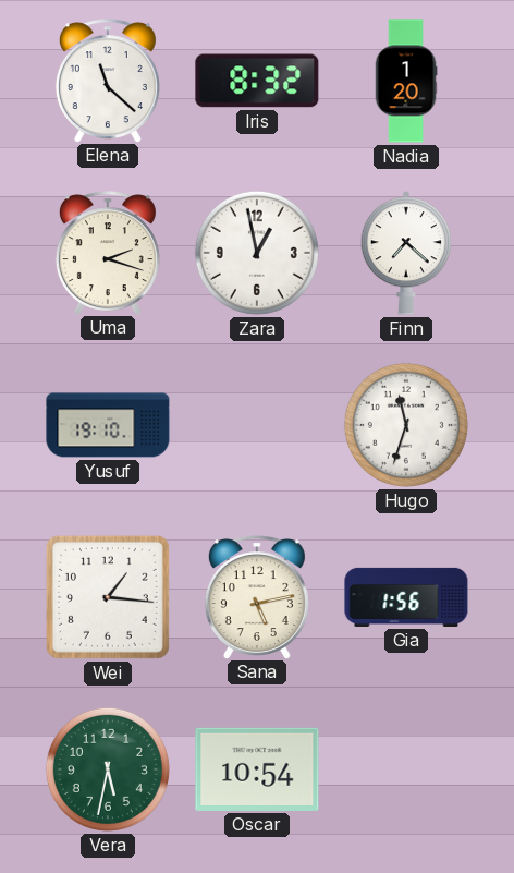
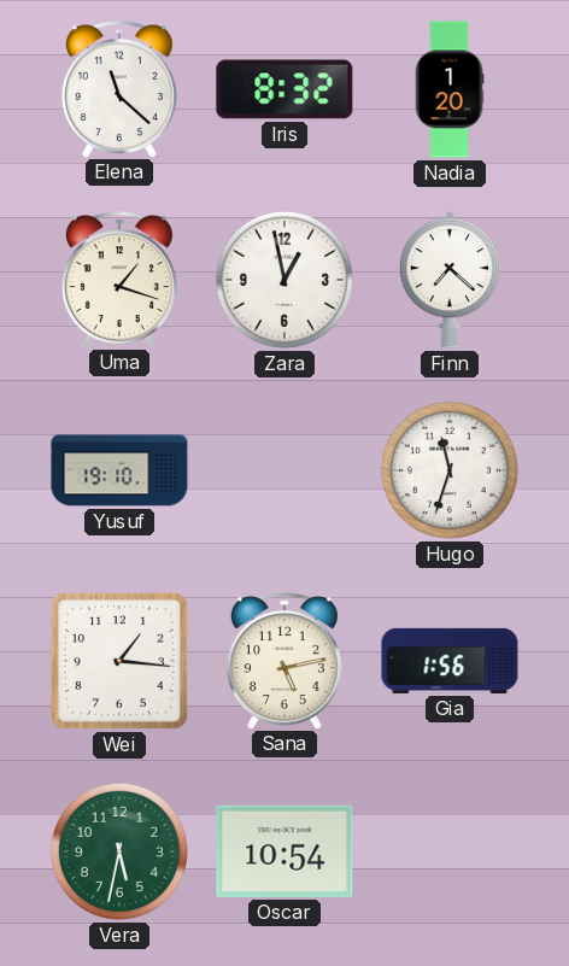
Uma: 2:18 -> 1:18
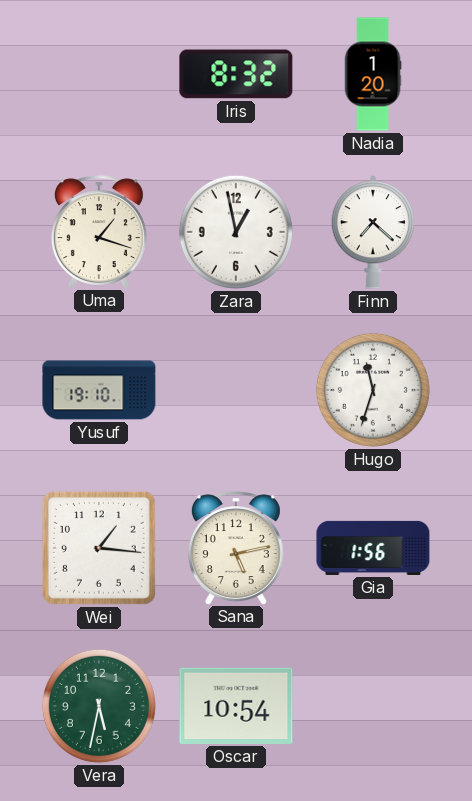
Elena: 11:22 -> none
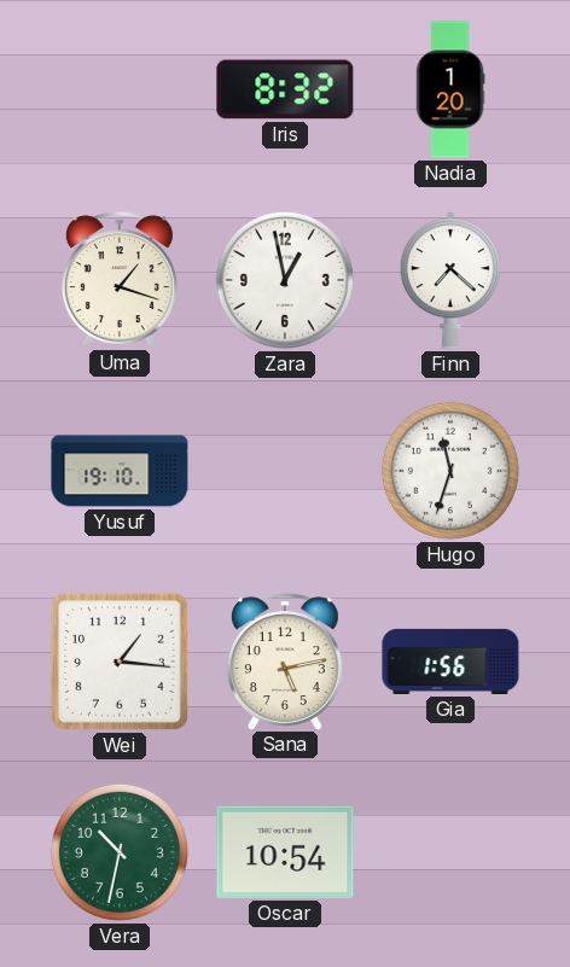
Vera: 5:32 -> 10:32
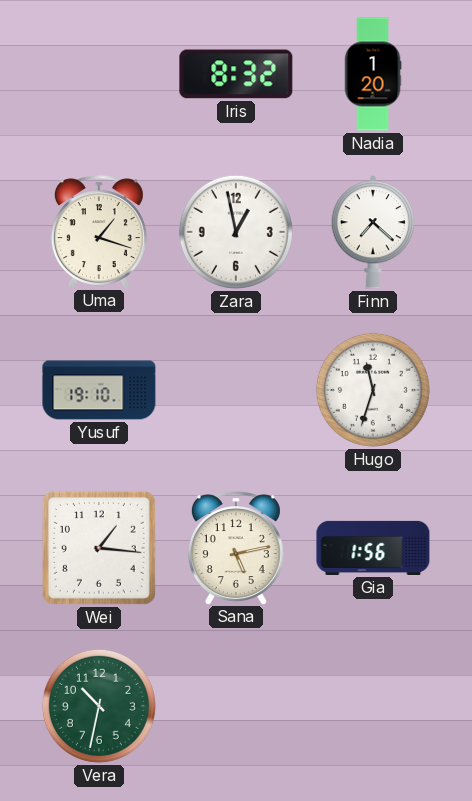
Oscar: 10:54 -> none
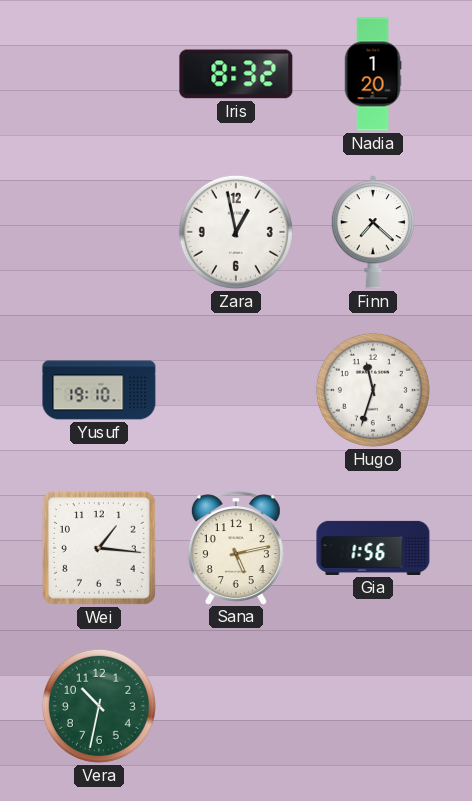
Uma: 1:18 -> none
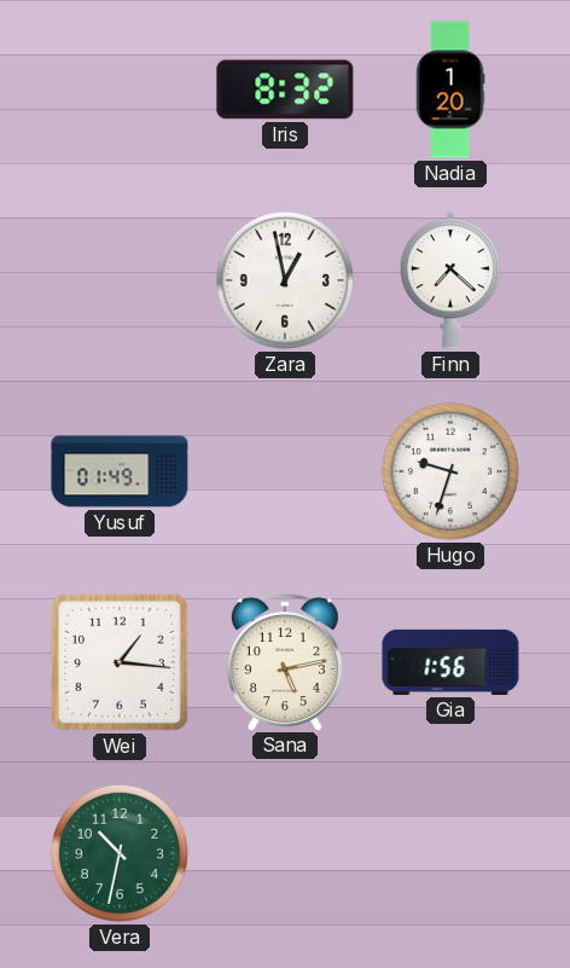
Yusuf: 19:10 -> 01:49
Hugo: 11:33 -> 9:33
